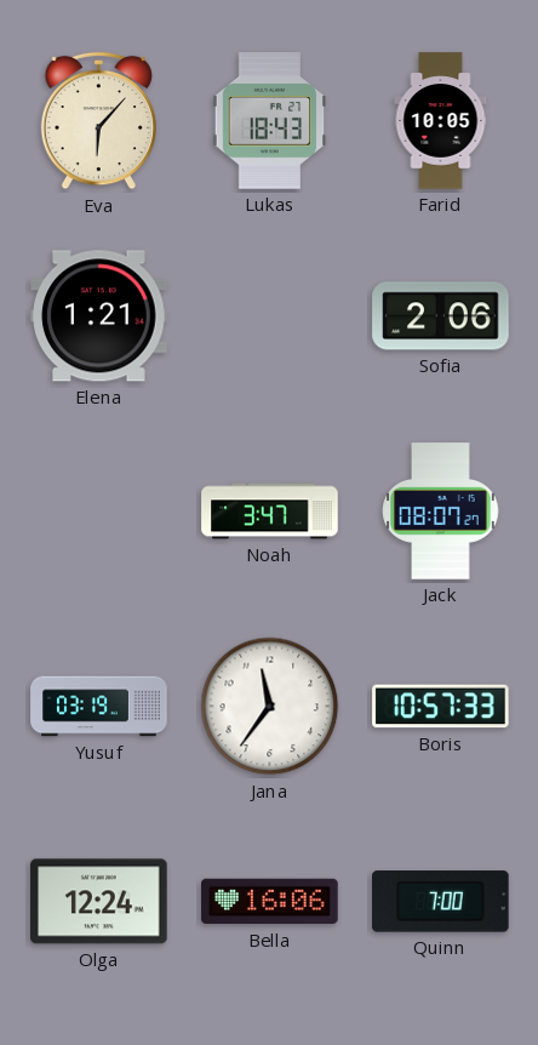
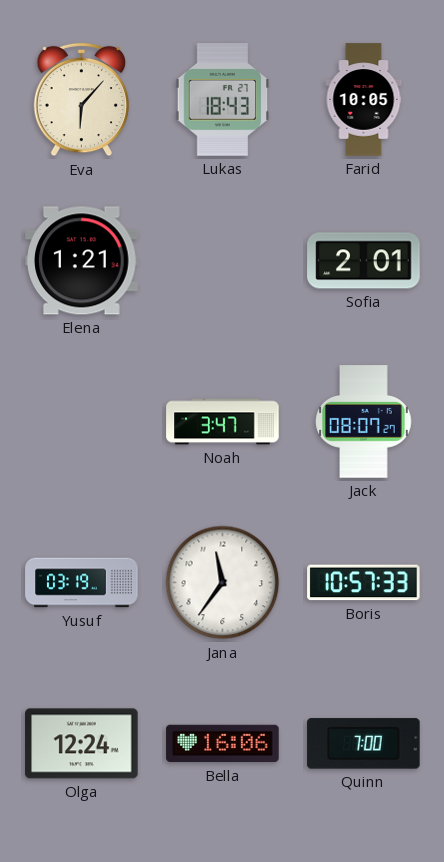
Sofia: 2:06 -> 2:01
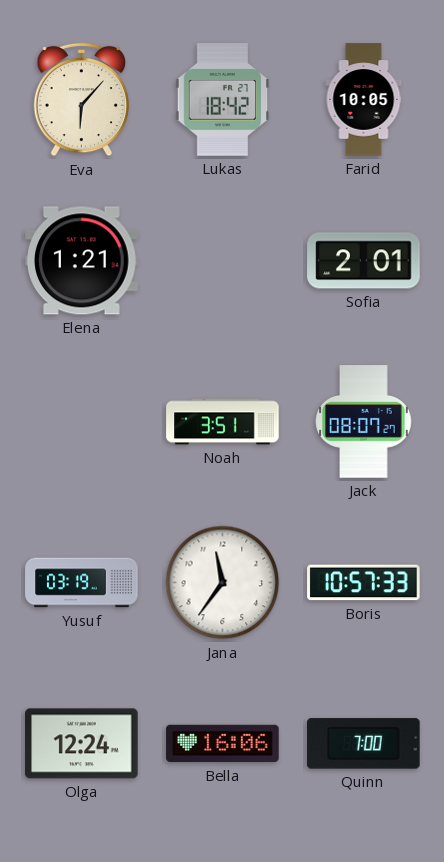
Lukas: 18:43 -> 18:42
Noah: 3:47 -> 3:51
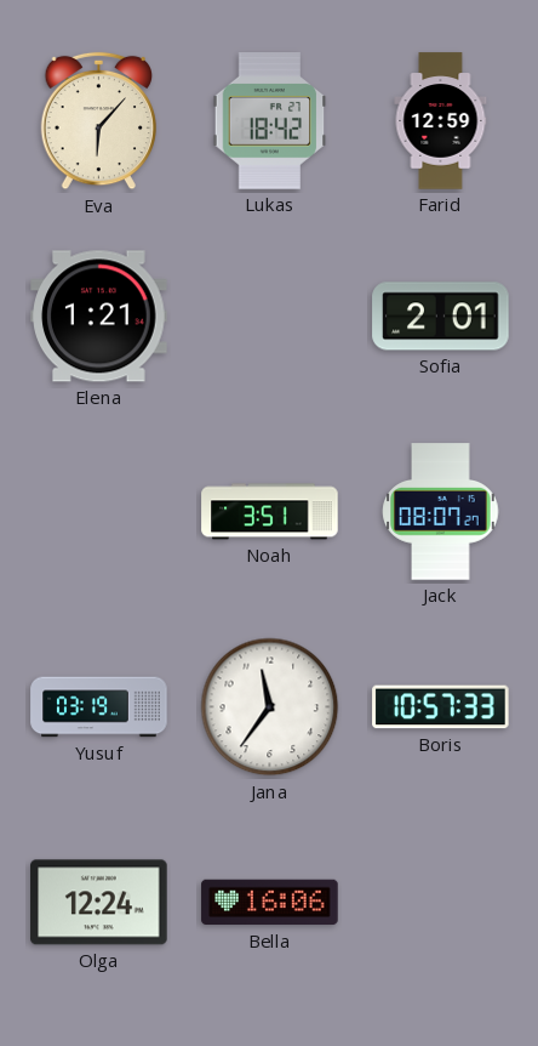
Farid: 10:05 -> 12:59
Quinn: 7:00 -> none
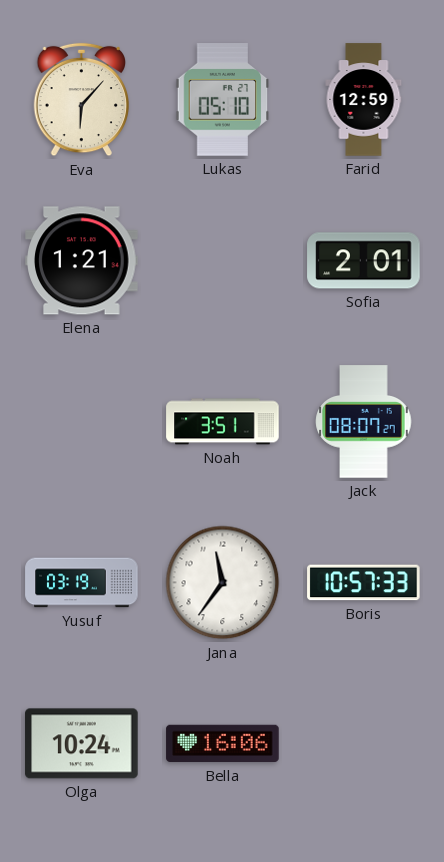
Lukas: 18:42 -> 05:10
Olga: 12:24 -> 10:24
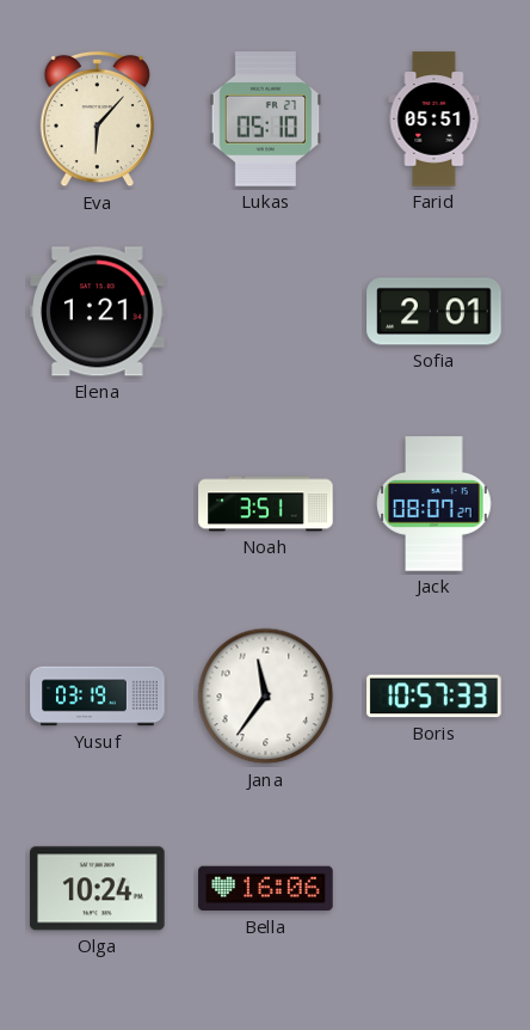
Farid: 12:59 -> 05:51
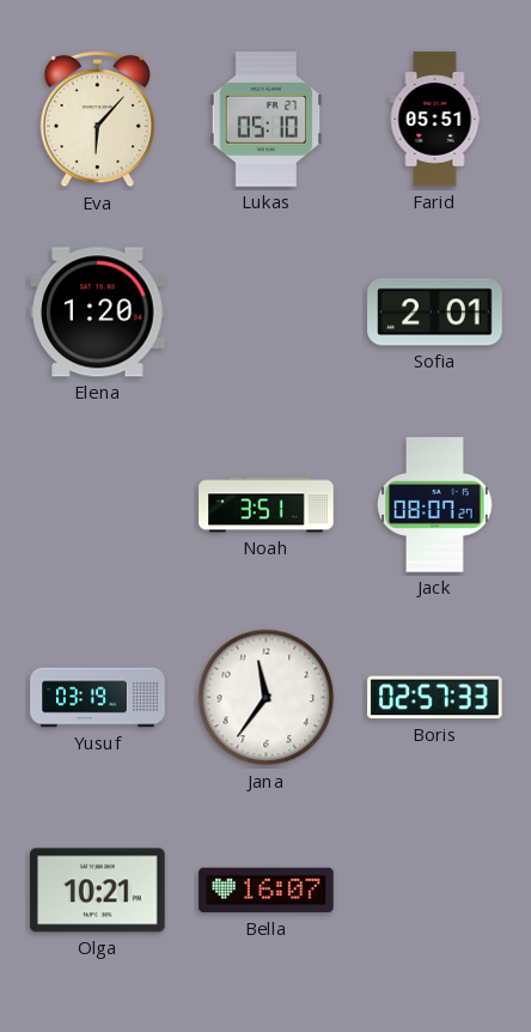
Elena: 1:21 -> 1:20
Boris: 10:57 -> 02:57
Olga: 10:24 -> 10:21
Bella: 16:06 -> 16:07
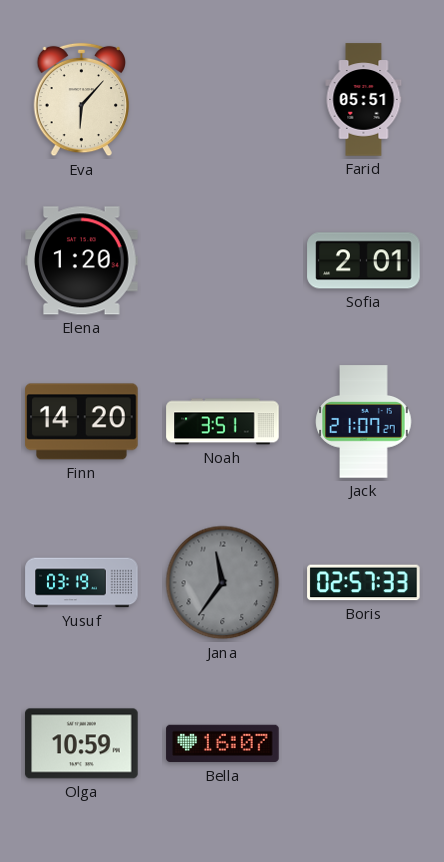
Lukas: 05:10 -> none
Finn: none -> 14:20
Jack: 08:07 -> 21:07
Jana dial: white -> grey
Olga: 10:21 -> 10:59
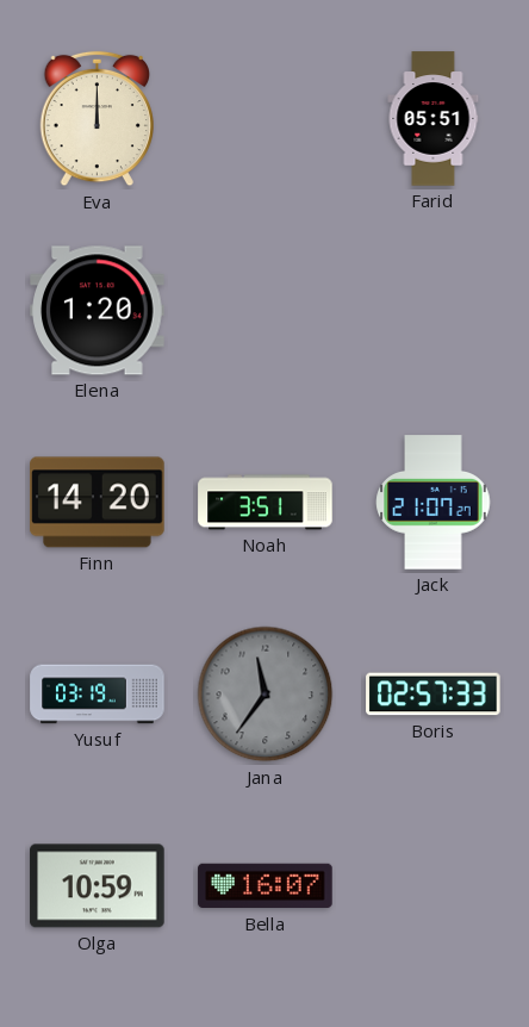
Eva: 6:07 -> 12:00
Sofia: 2:01 -> none
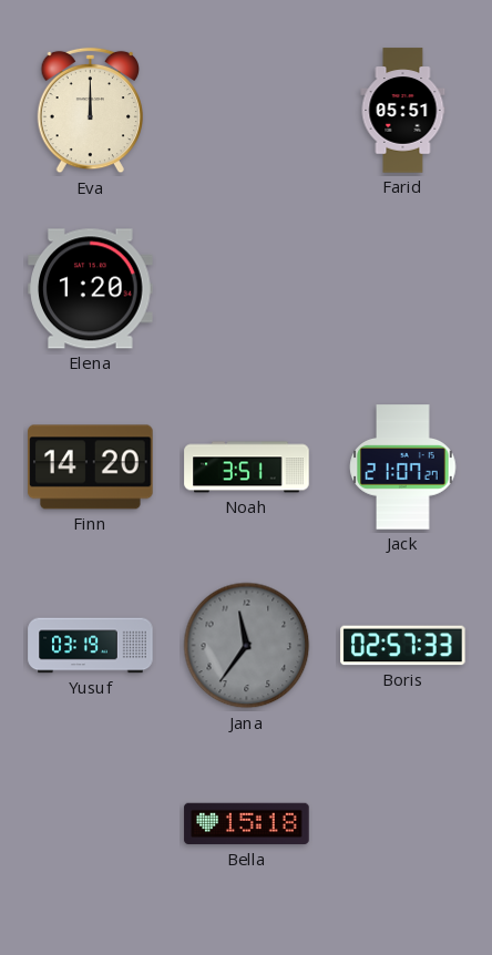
Olga: 10:59 -> none
Bella: 16:07 -> 15:18
